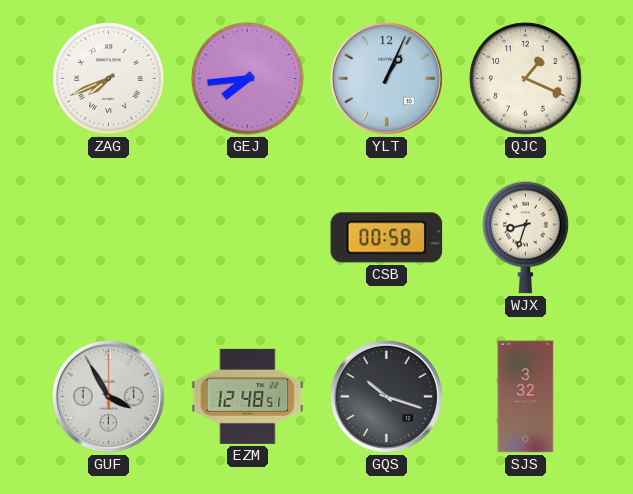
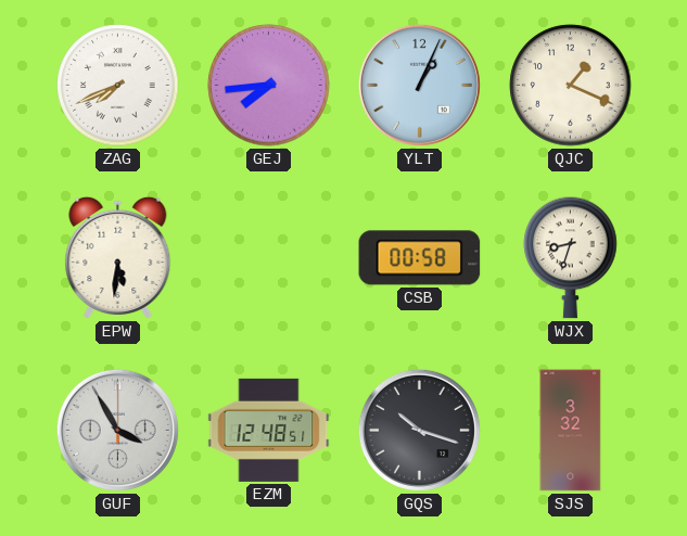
EPW: none -> 5:31
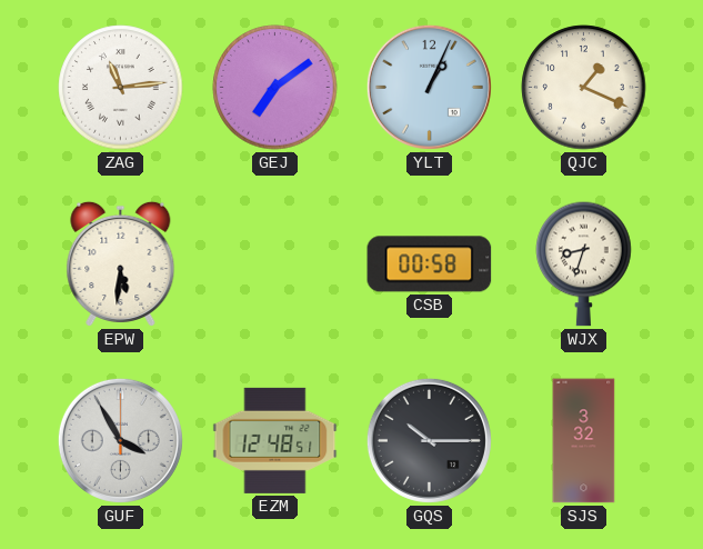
ZAG: 7:41 -> 11:14
GEJ: 7:44 -> 7:09
GQS: 10:18 -> 10:15
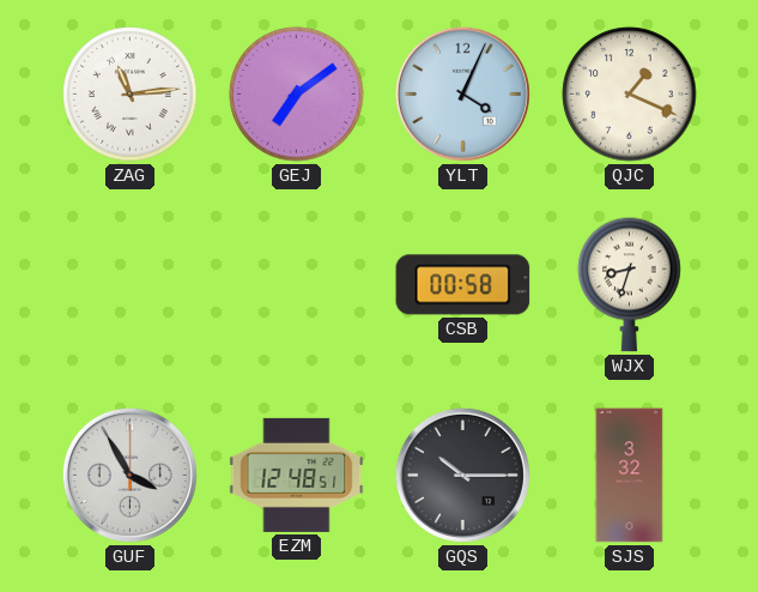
YLT: 1:04 -> 4:04
EPW: 5:31 -> none
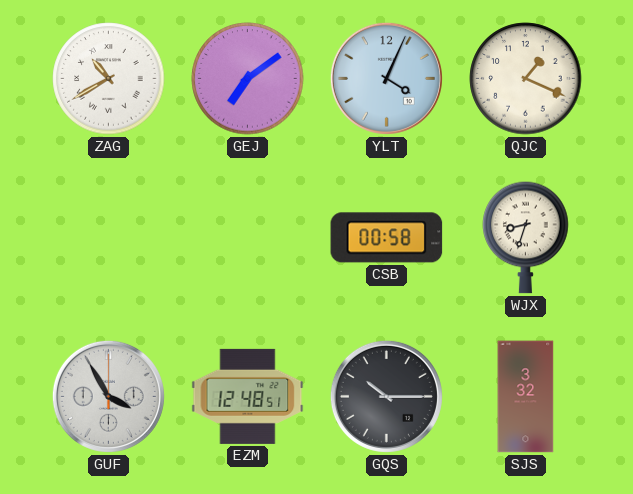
ZAG: 11:14 -> 10:40
